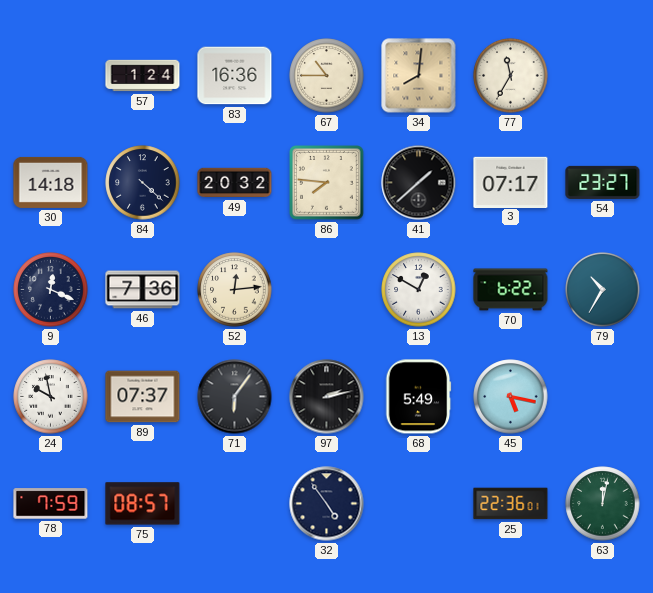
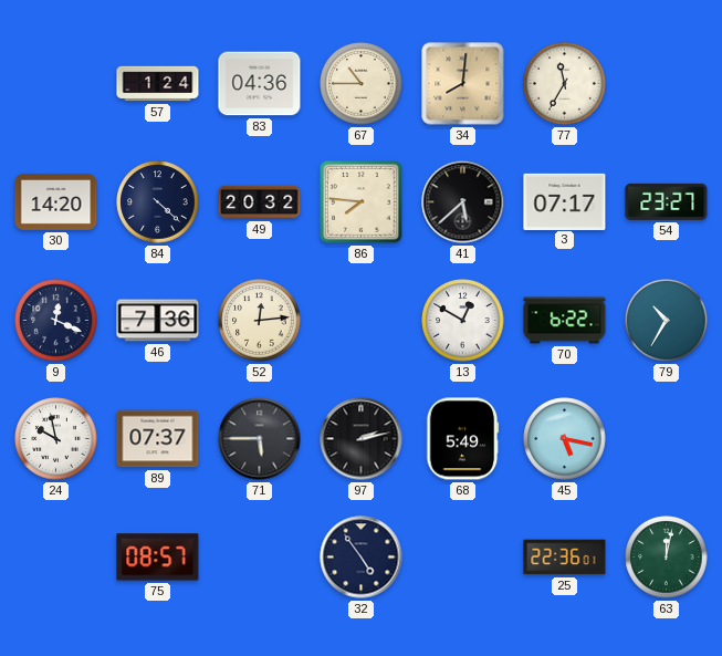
83: 16:36 -> 04:36
30: 14:18 -> 14:20
41: 1:38 -> 5:38
71: 6:06 -> 5:45
78: 7:59 -> none
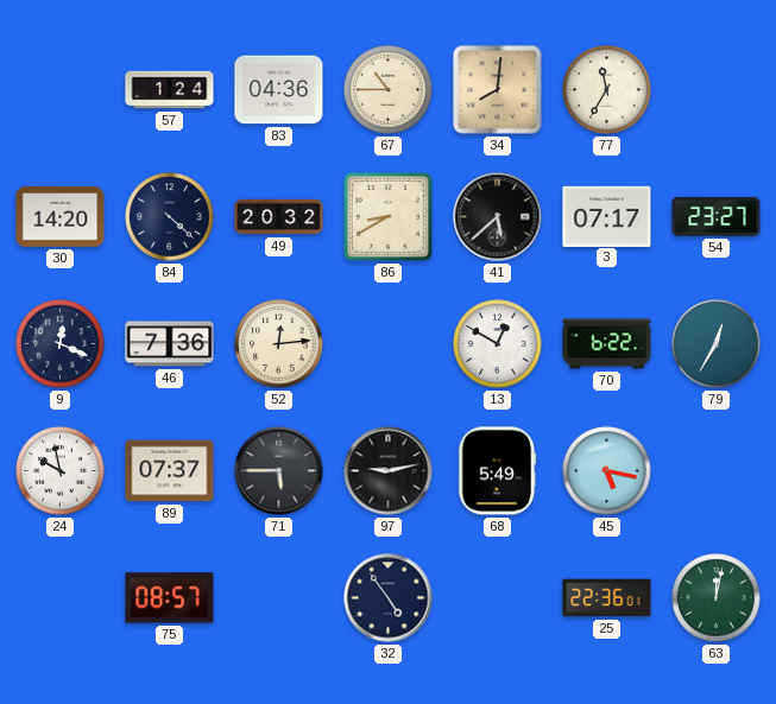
86: 7:46 -> 8:40
79: 10:35 -> 12:35
97: 2:13 -> 9:13
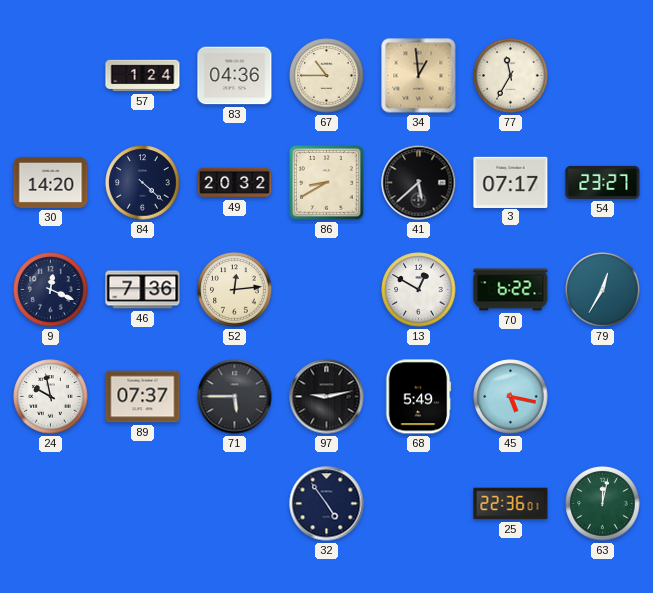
34: 8:01 -> 12:59
75: 08:57 -> none
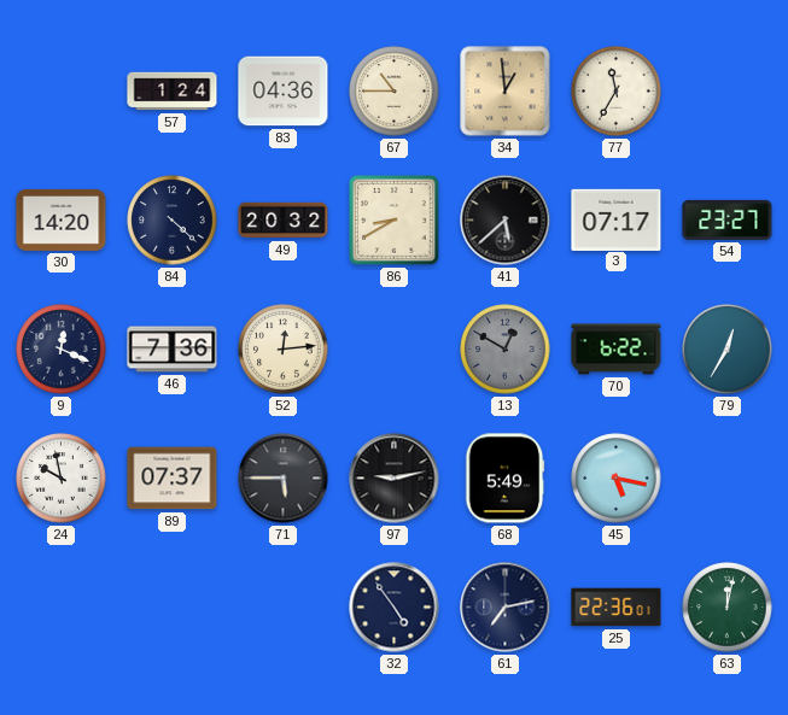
13 dial: white -> grey
61: none -> 7:13
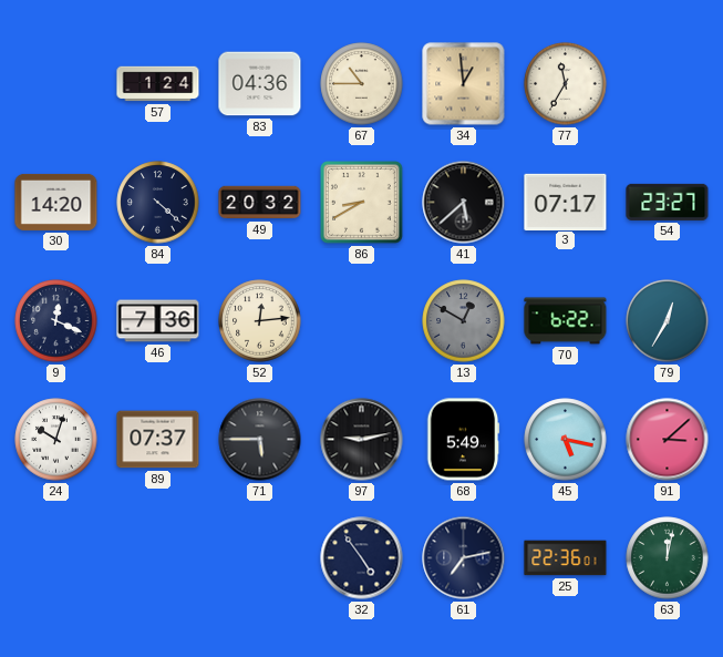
24: 9:58 -> 10:03
91: none -> 3:08
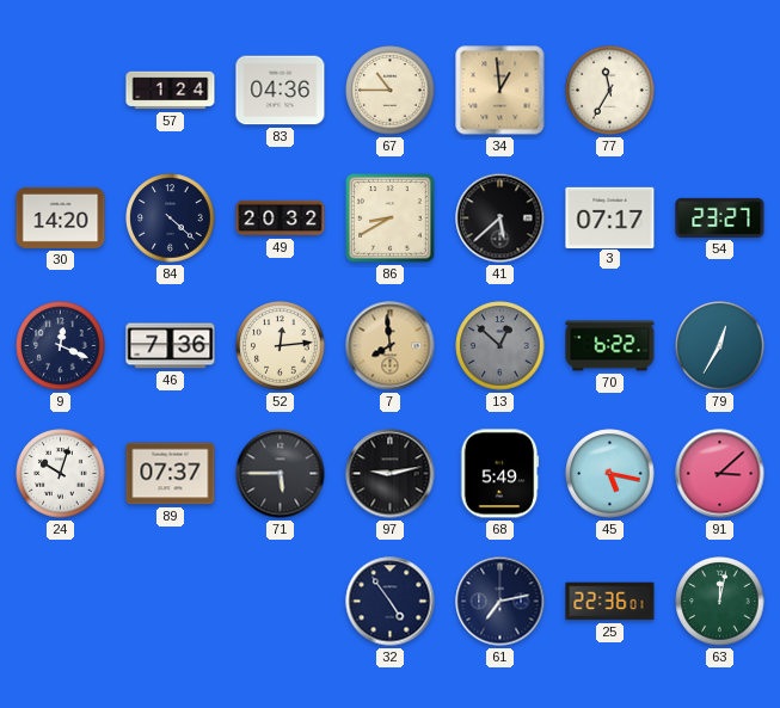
7: none -> 7:59
13: 12:50 -> 12:52
